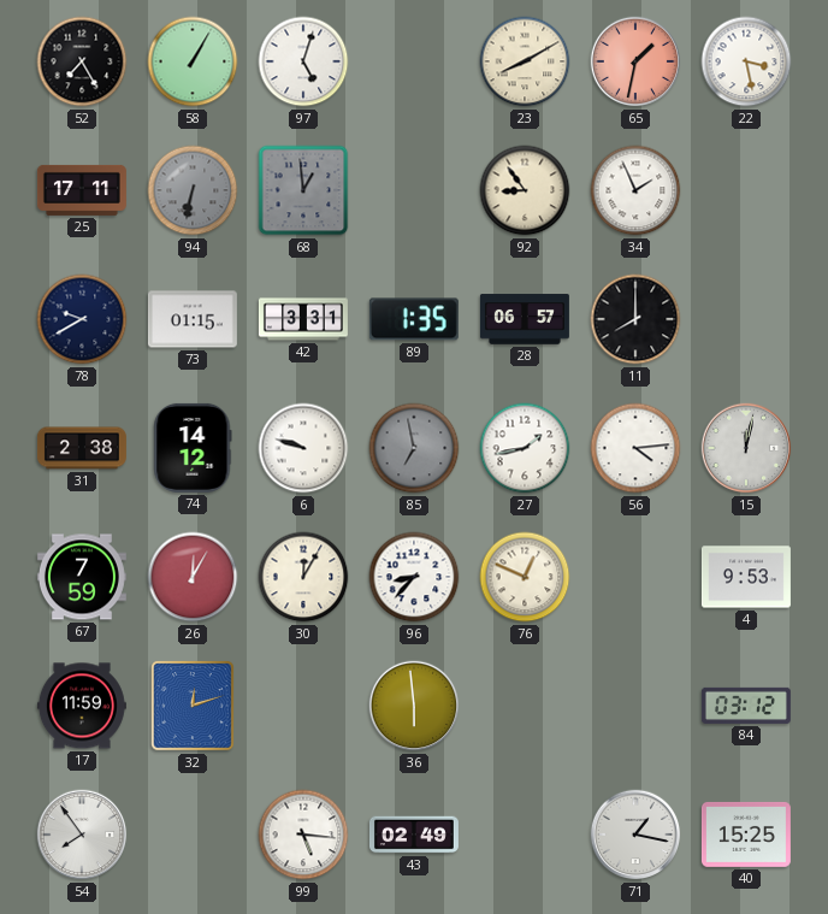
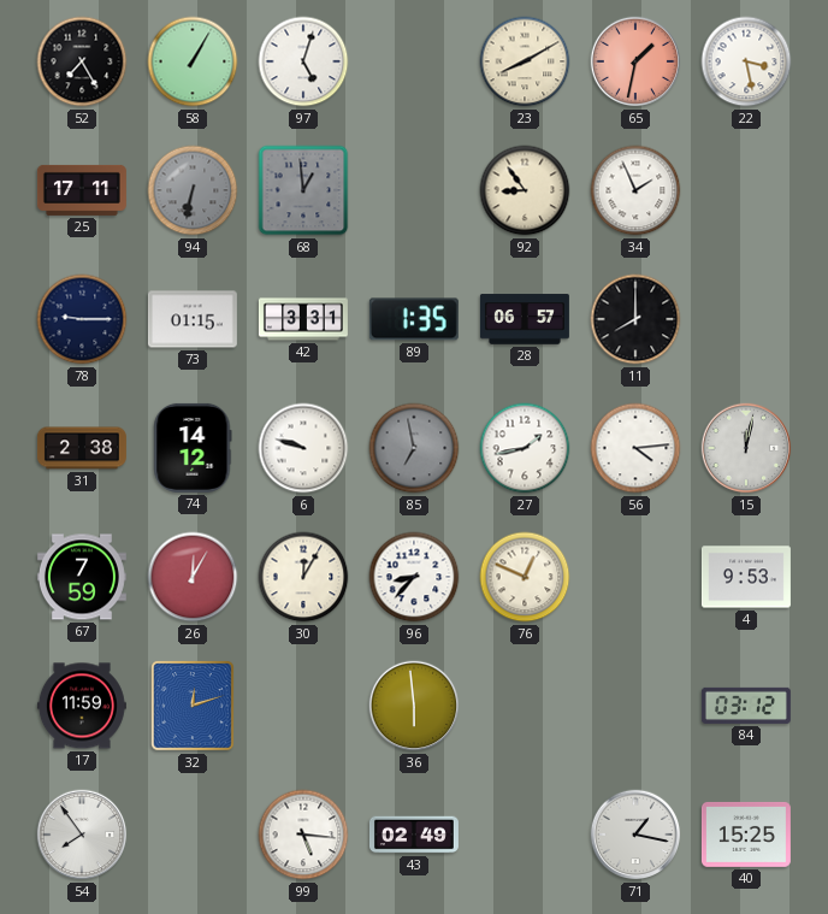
78: 9:40 -> 9:15
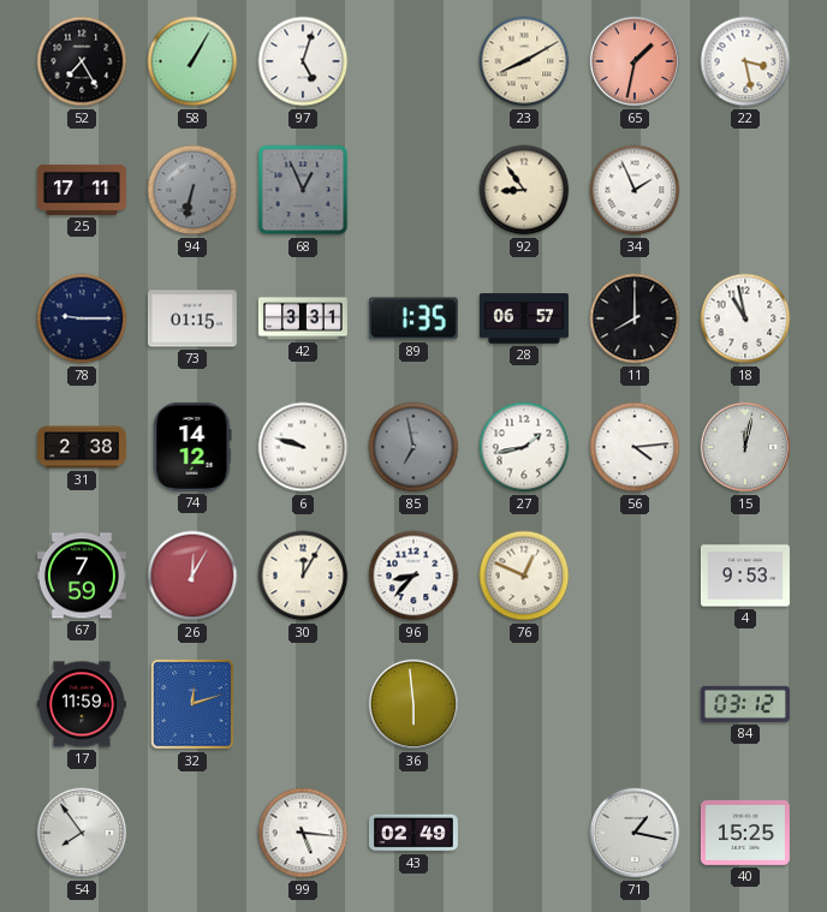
68: 12:59 -> 12:56
18: none -> 10:58
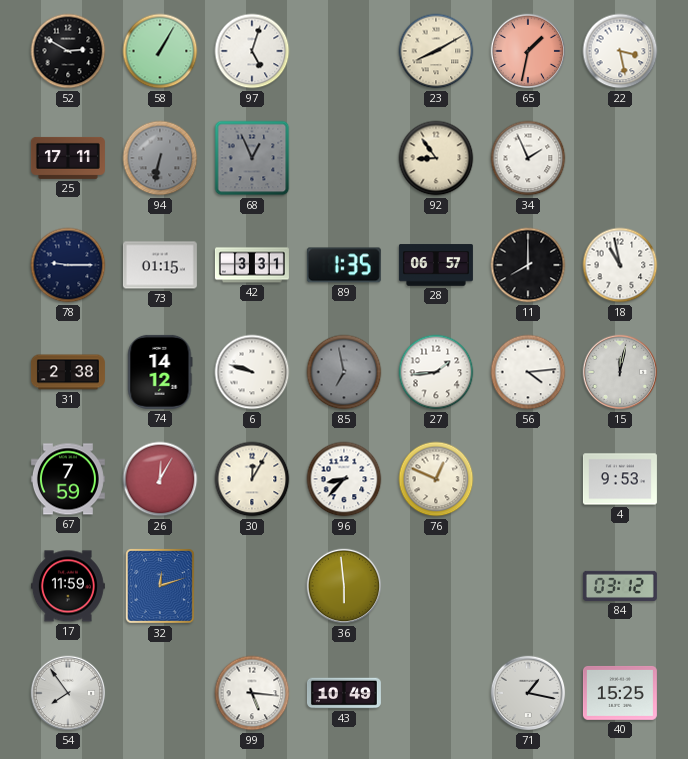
52: 7:25 -> 2:50
27: 1:43 -> 1:44
43: 02:49 -> 10:49
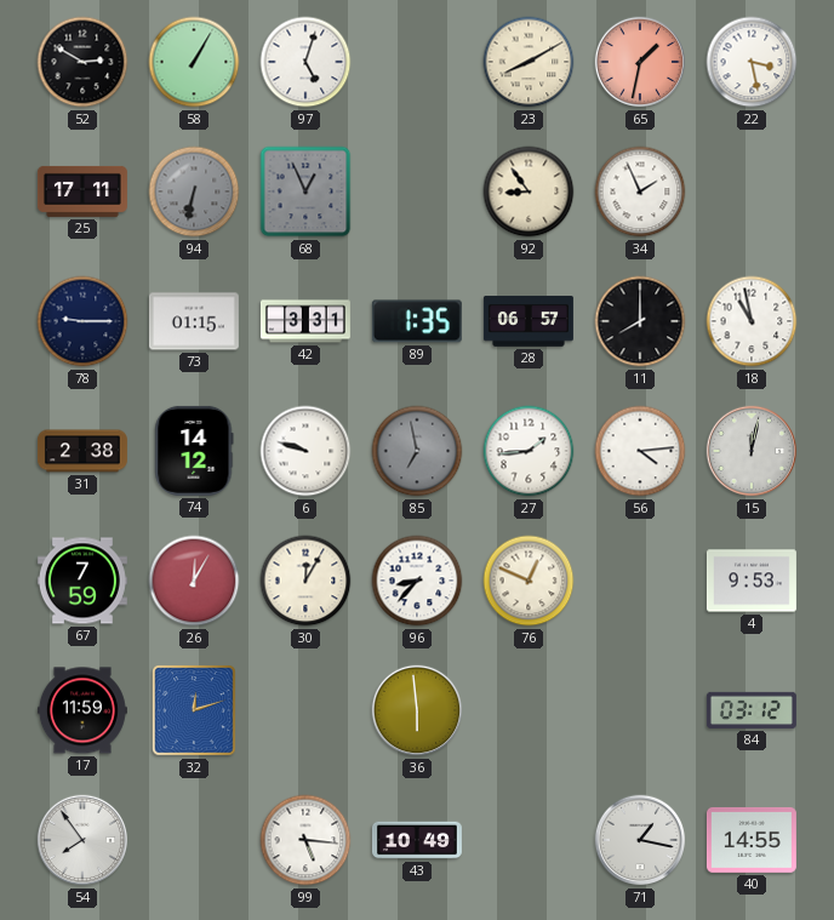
40: 15:25 -> 14:55
